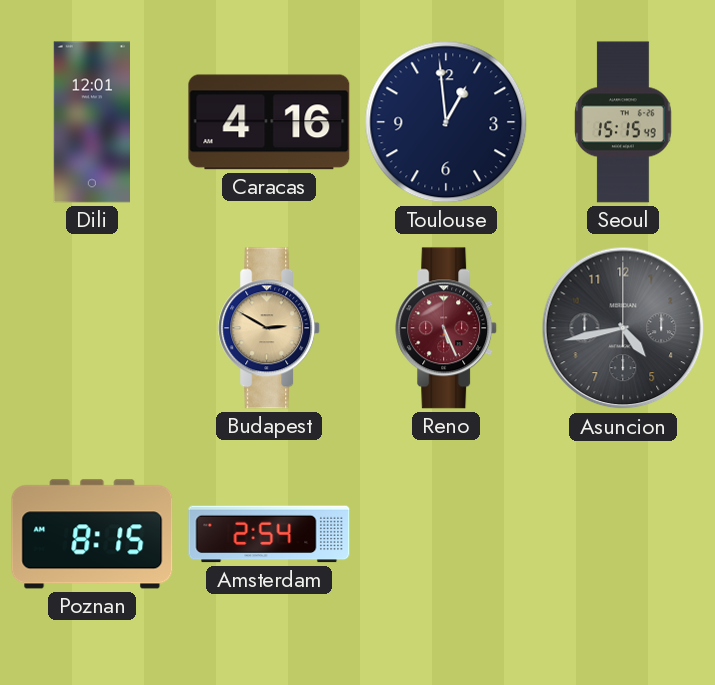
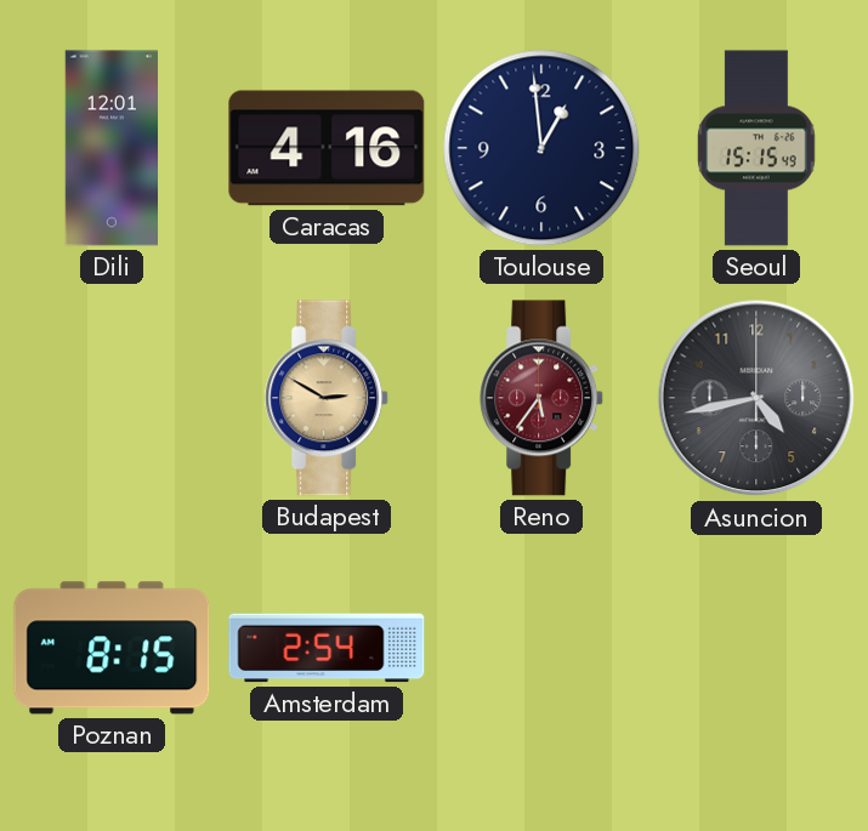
Reno: 5:26 -> 5:36
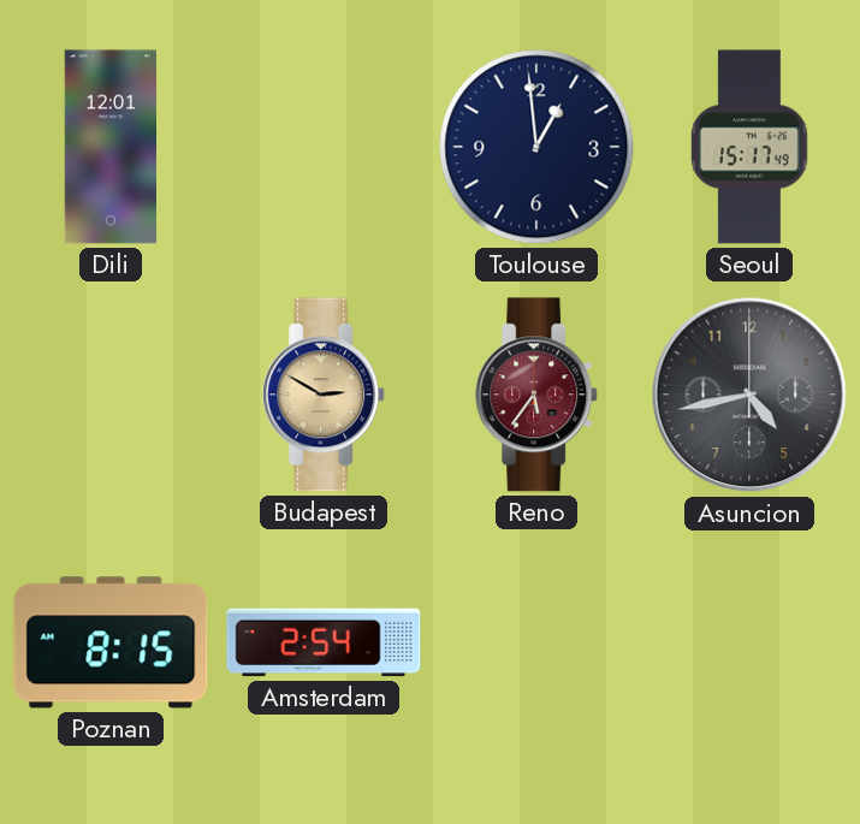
Caracas: 4:16 -> none
Seoul: 15:15 -> 15:17
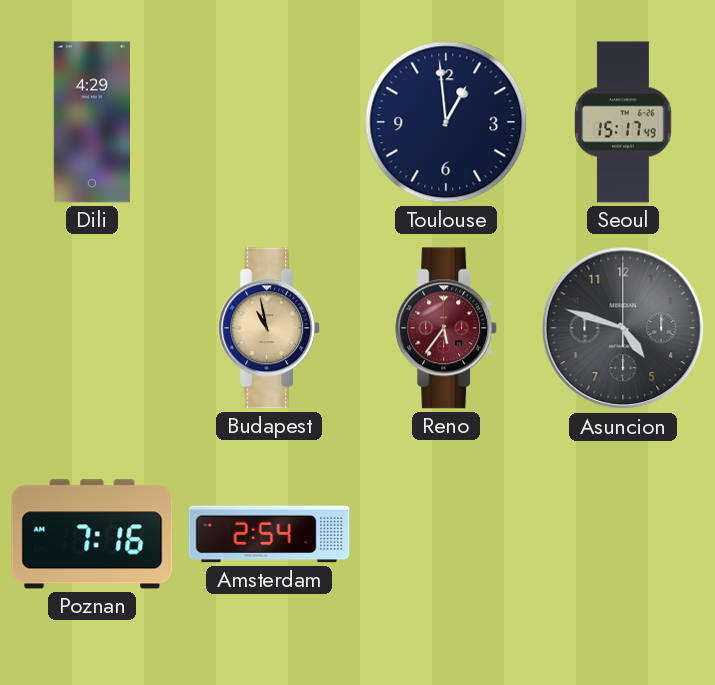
Dili: 12:01 -> 4:29
Budapest: 2:50 -> 10:58
Asuncion: 4:43 -> 4:48
Poznan: 8:15 -> 7:16
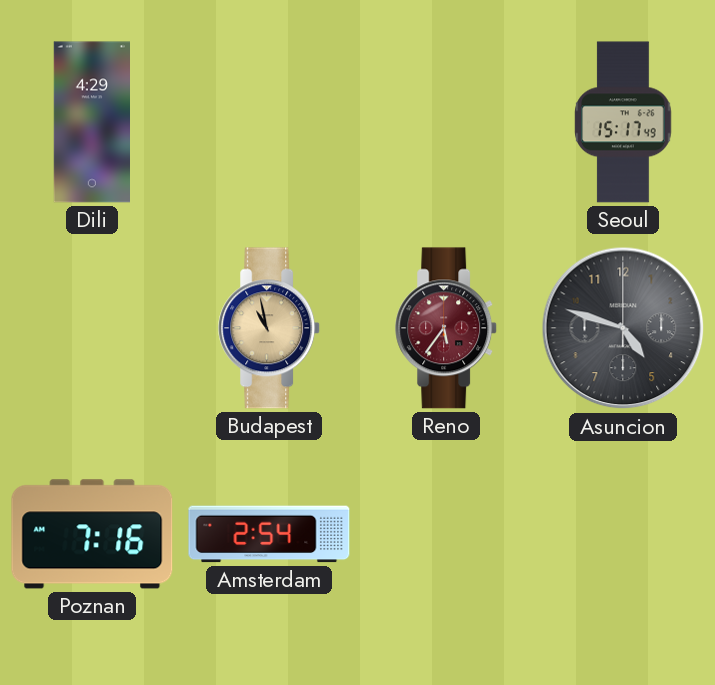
Toulouse: 12:59 -> none
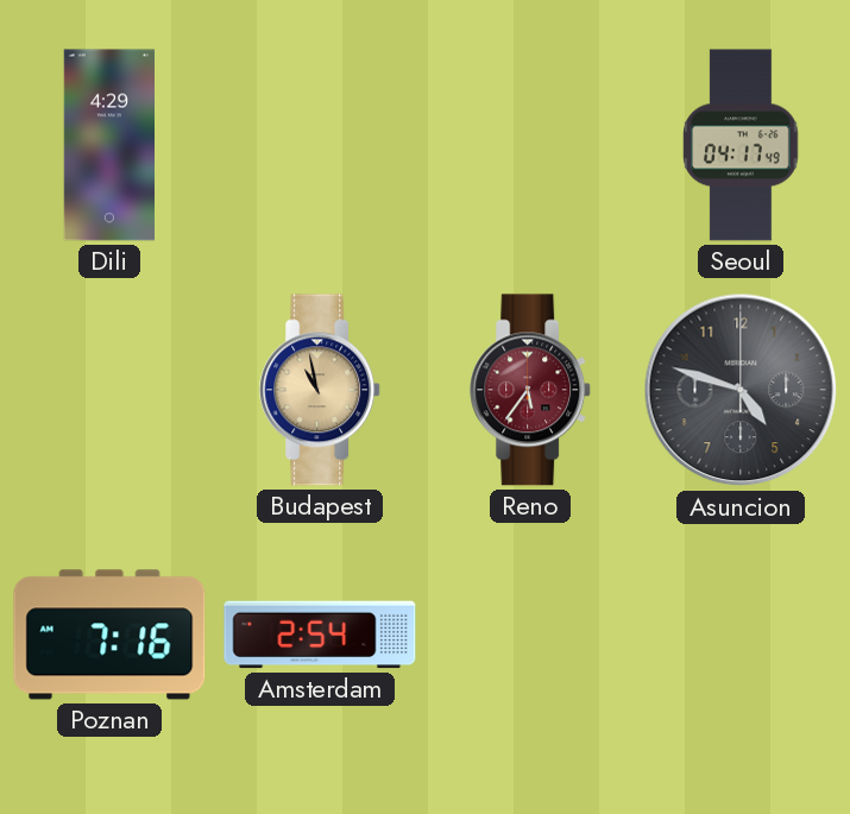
Seoul: 15:17 -> 04:17
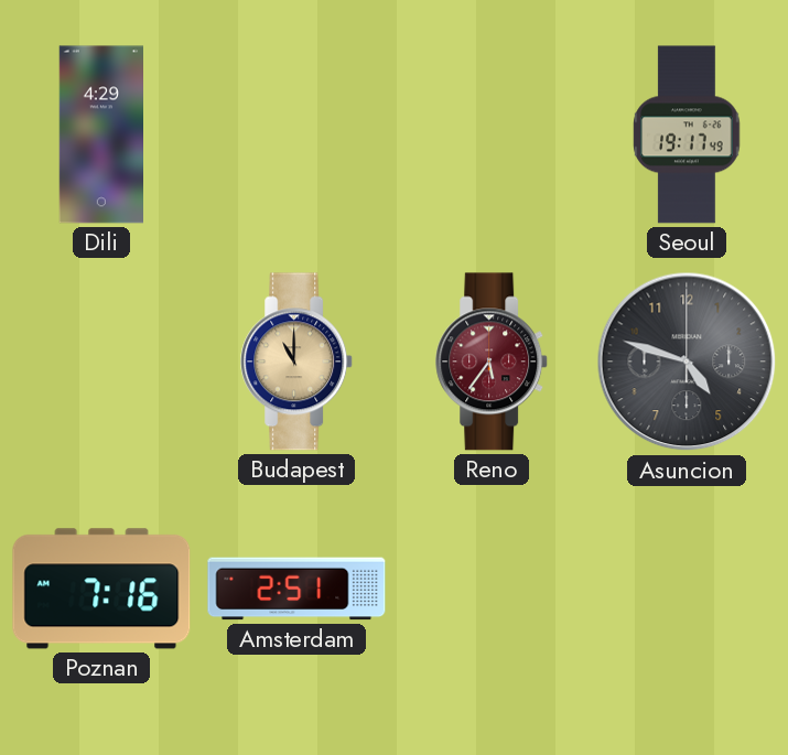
Seoul: 04:17 -> 19:17
Budapest: 10:58 -> 11:00
Amsterdam: 2:54 -> 2:51
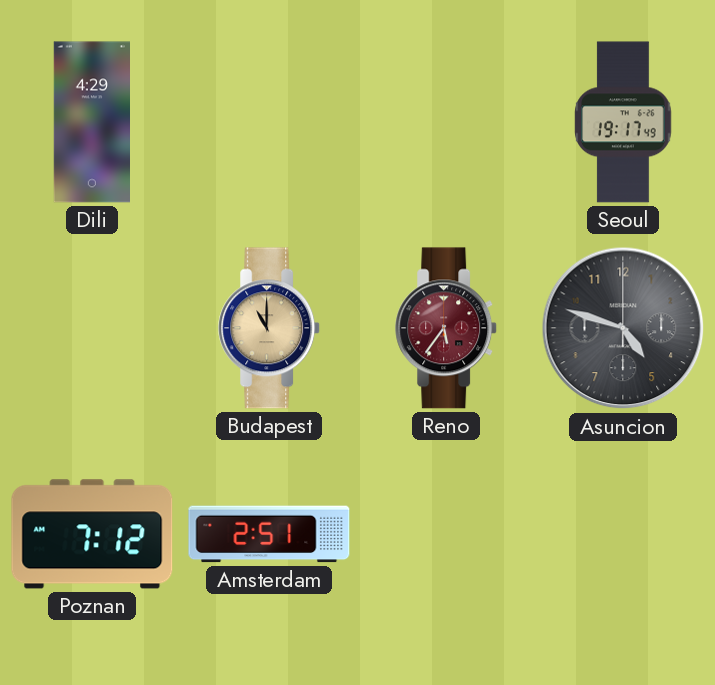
Poznan: 7:16 -> 7:12
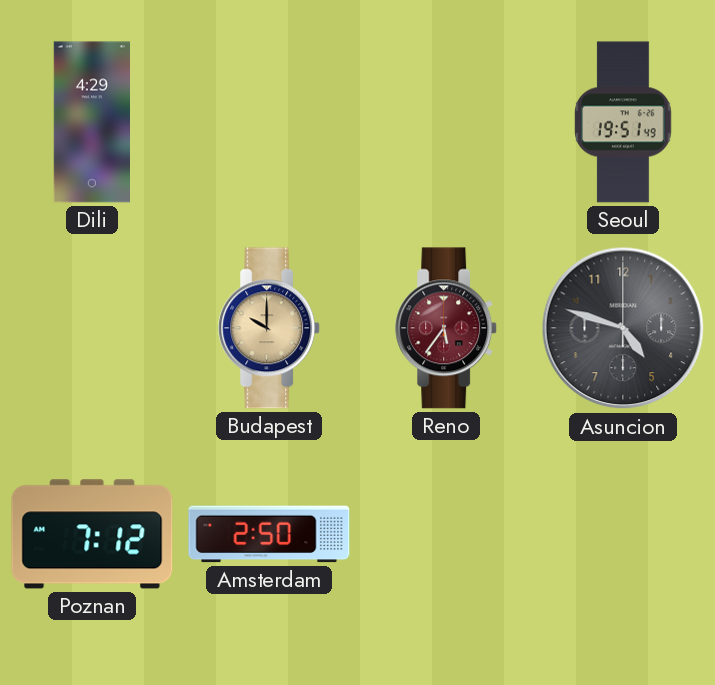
Seoul: 19:17 -> 19:51
Budapest: 11:00 -> 10:00
Amsterdam: 2:51 -> 2:50
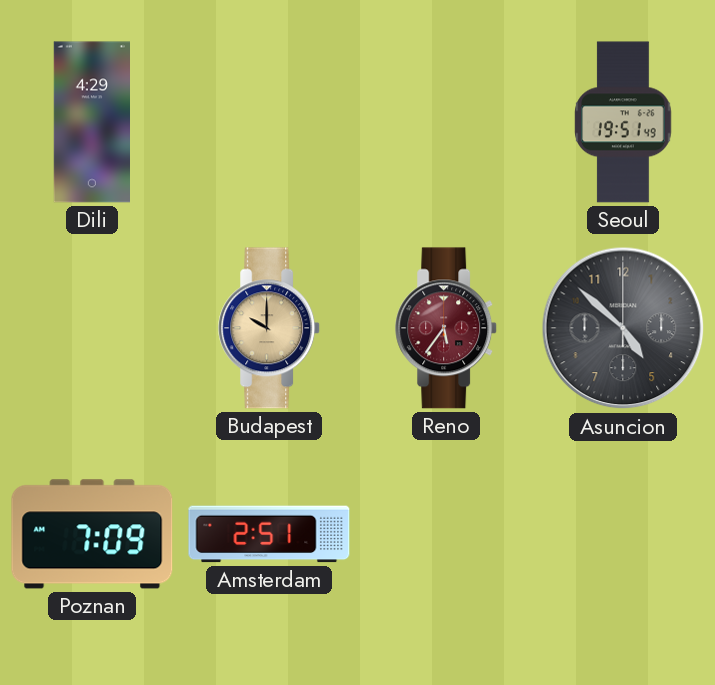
Asuncion: 4:48 -> 4:52
Poznan: 7:12 -> 7:09
Amsterdam: 2:50 -> 2:51
